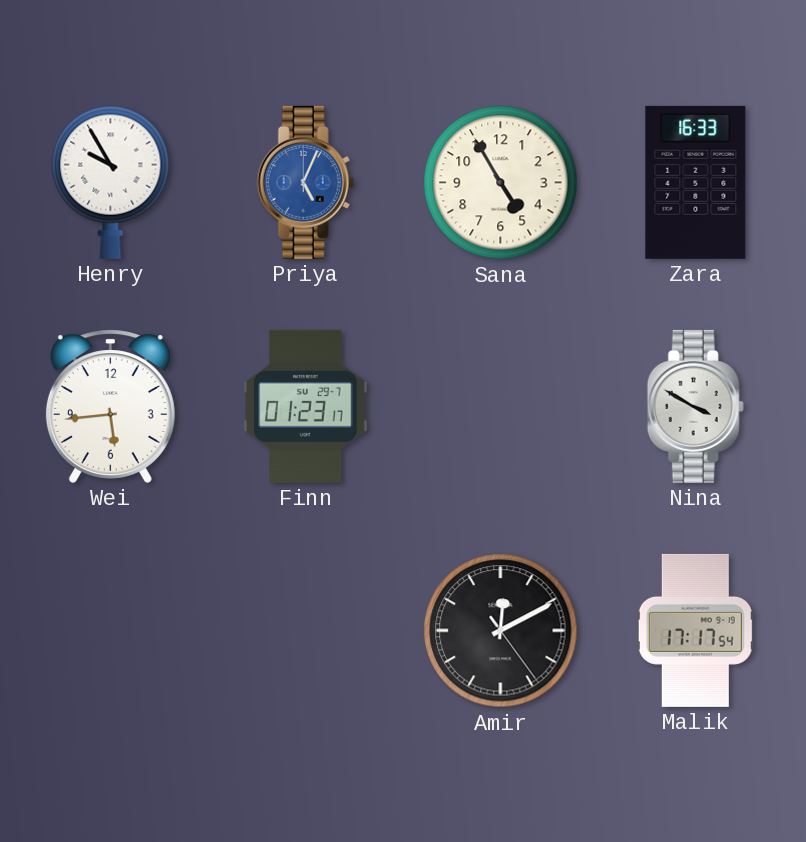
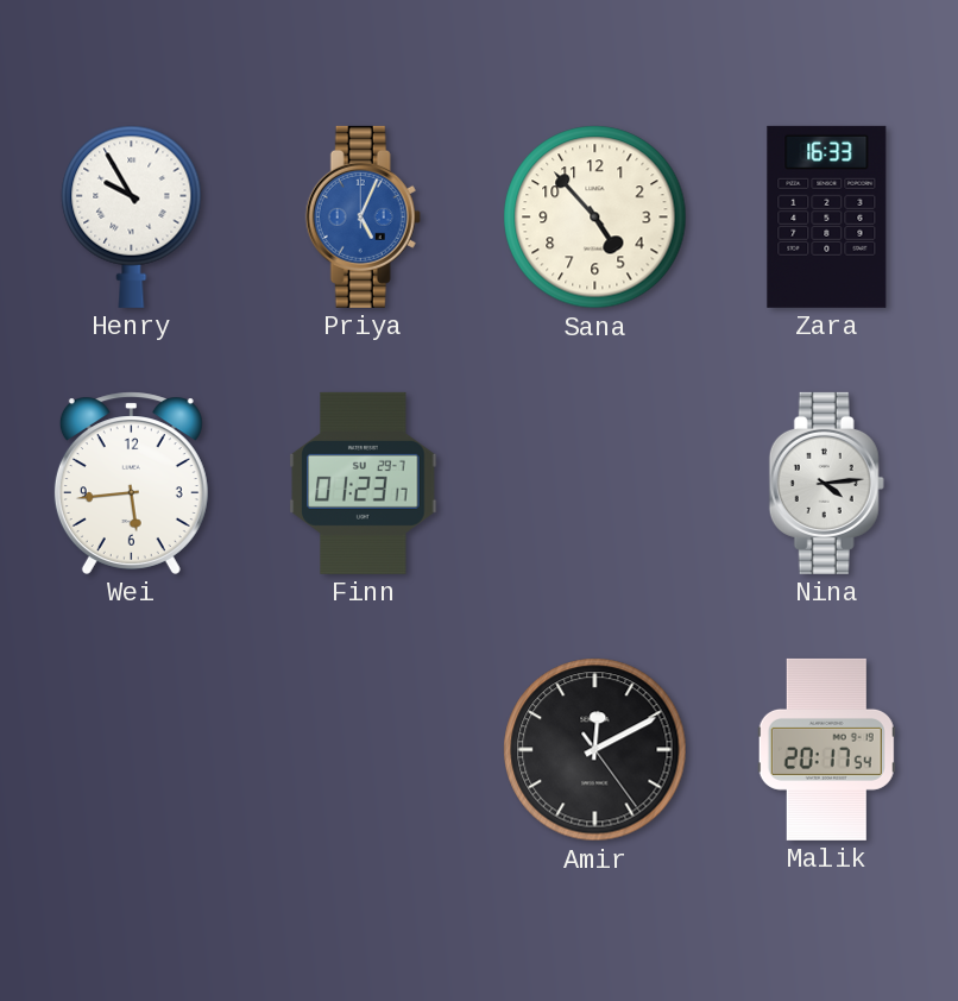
Sana: 4:55 -> 4:53
Nina: 3:50 -> 4:14
Malik: 17:17 -> 20:17
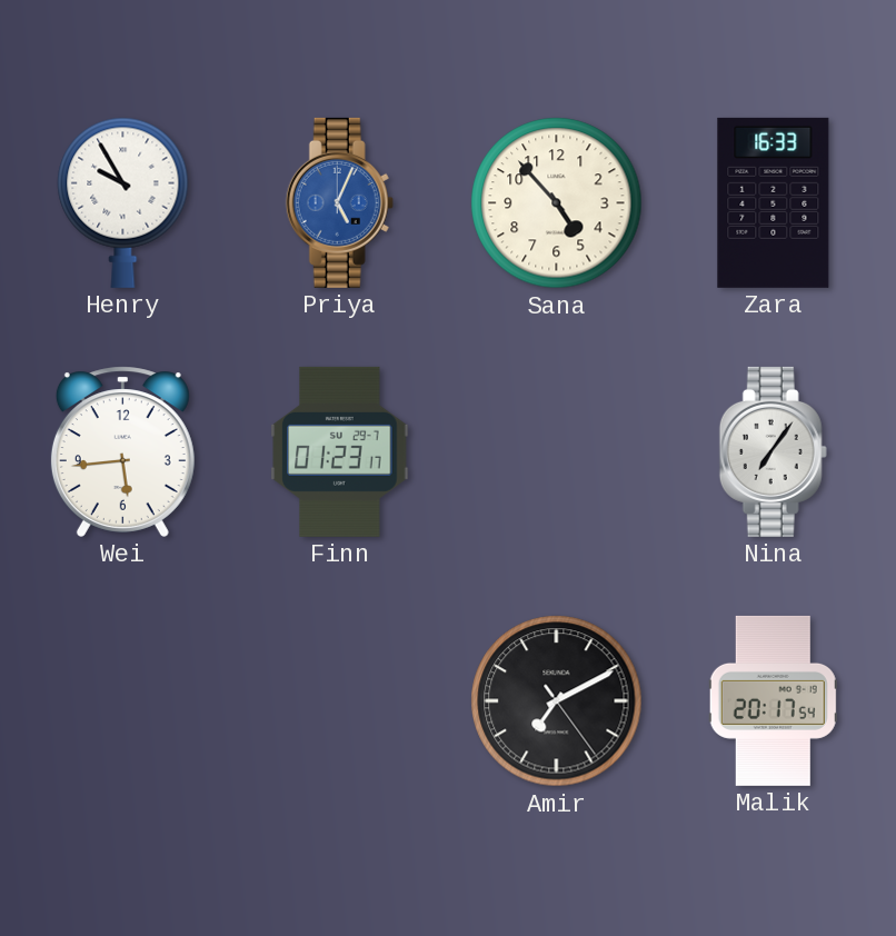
Nina: 4:14 -> 7:06
Amir: 12:10 -> 7:10
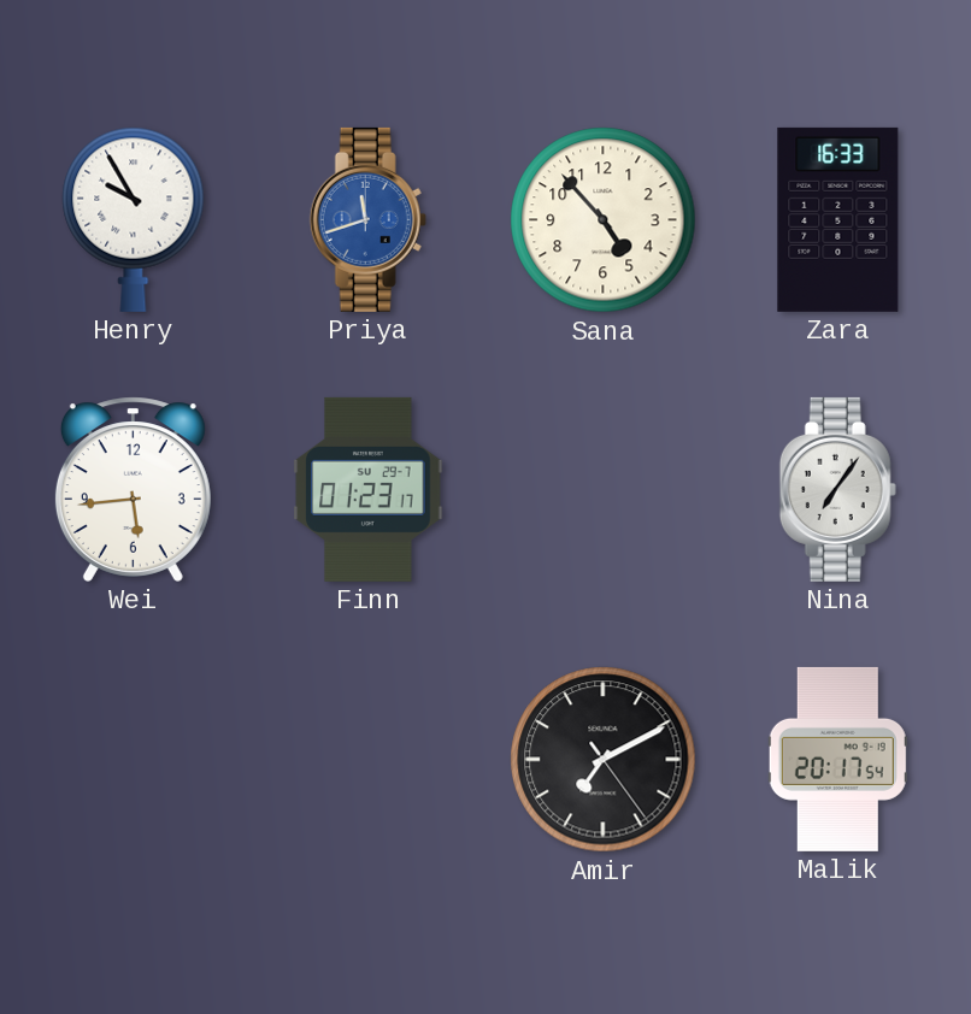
Priya: 5:04 -> 11:42
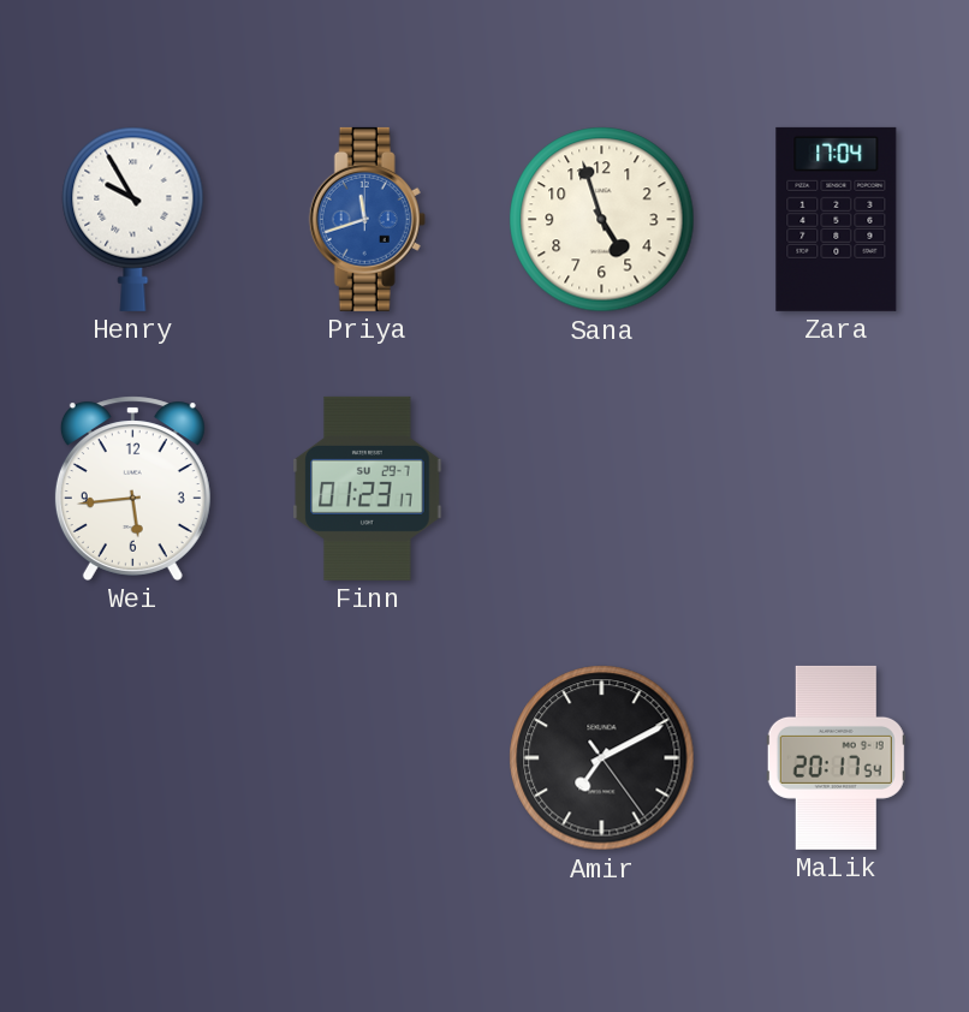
Sana: 4:53 -> 4:57
Zara: 16:33 -> 17:04
Nina: 7:06 -> none
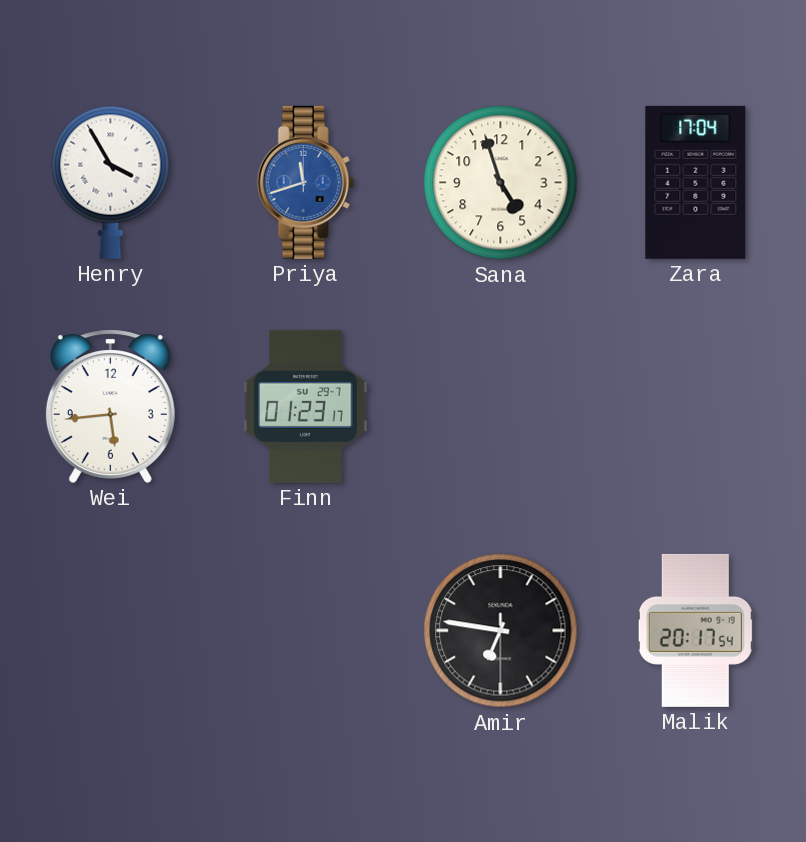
Henry: 9:55 -> 3:55
Amir: 7:10 -> 6:46
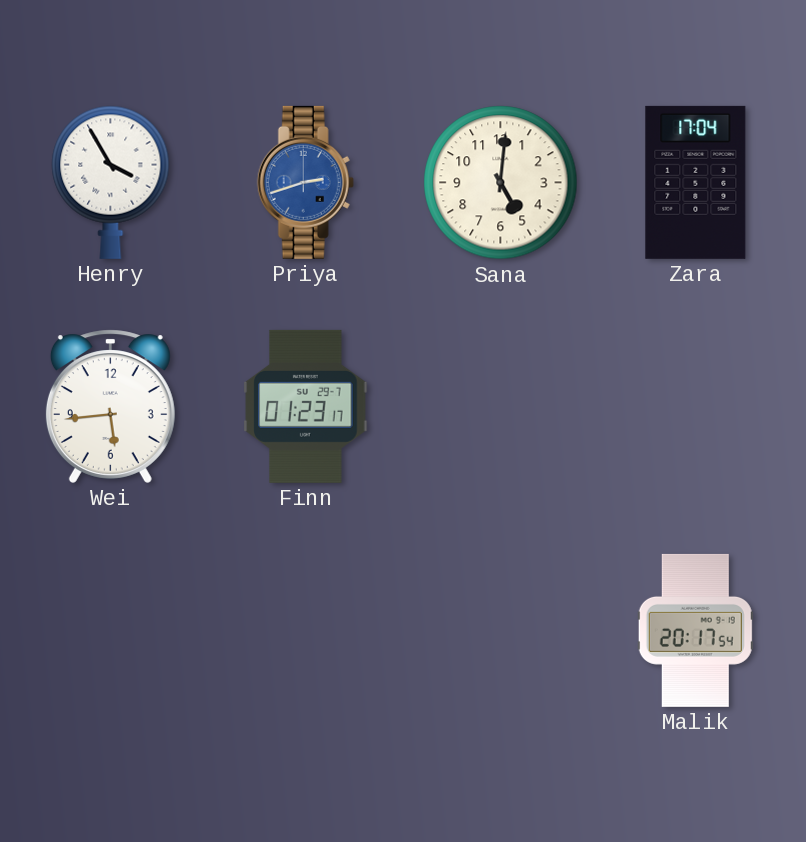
Priya: 11:42 -> 2:42
Sana: 4:57 -> 5:01
Amir: 6:46 -> none
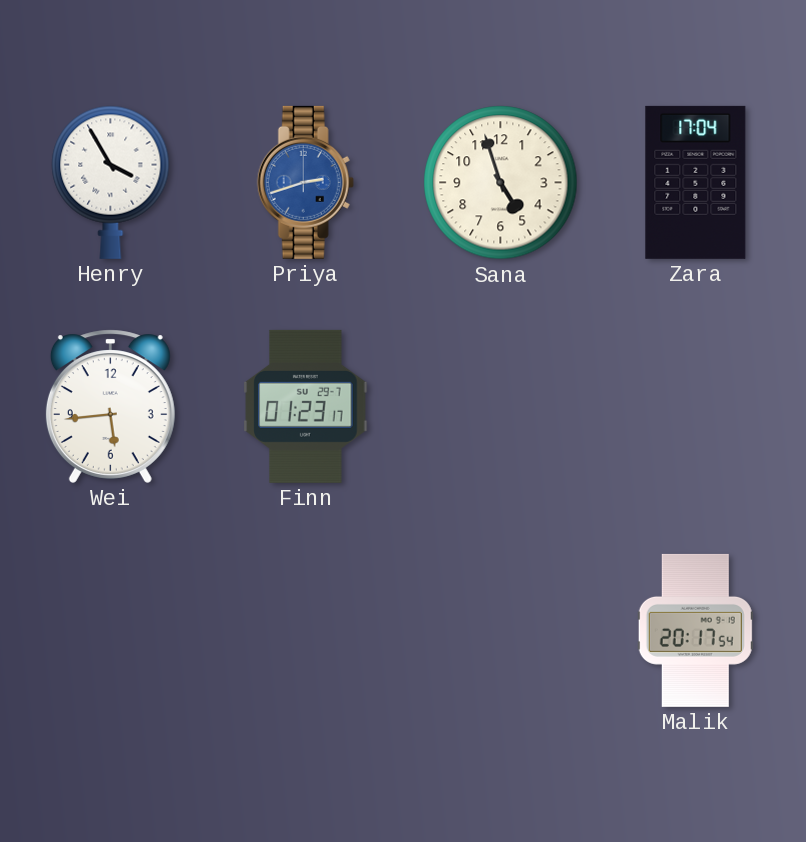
Sana: 5:01 -> 4:57
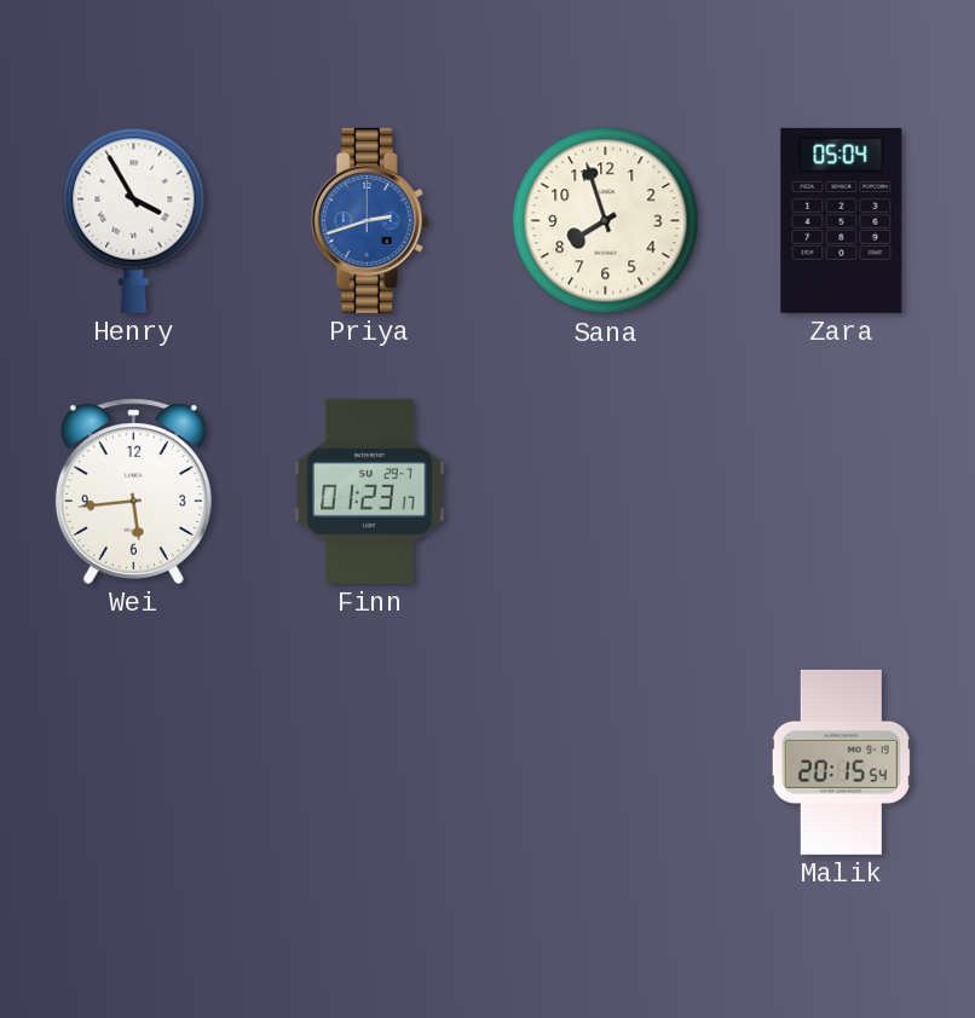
Sana: 4:57 -> 7:57
Zara: 17:04 -> 05:04
Malik: 20:17 -> 20:15
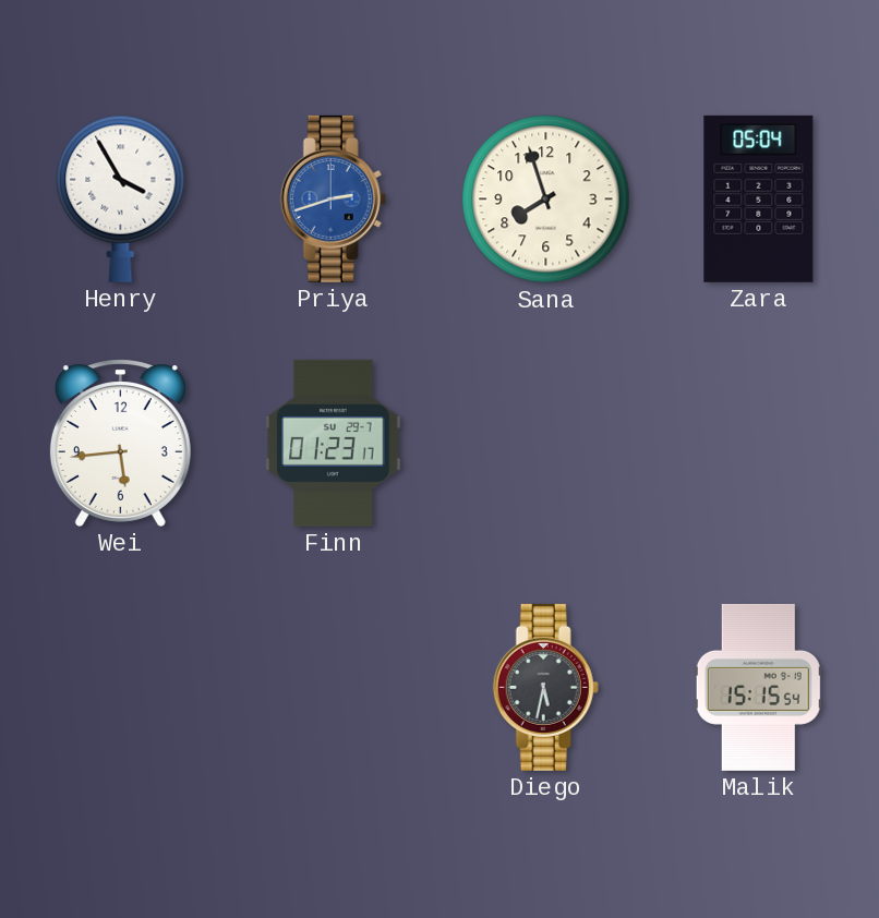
Diego: none -> 5:32
Malik: 20:15 -> 15:15
